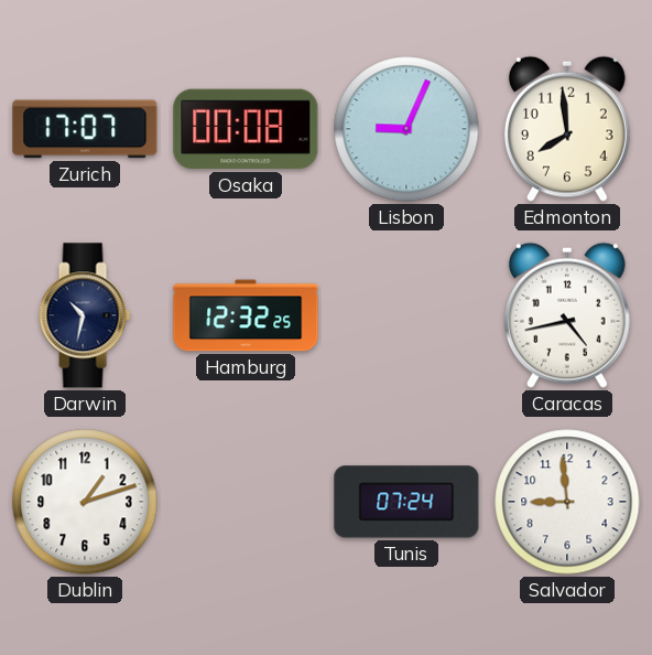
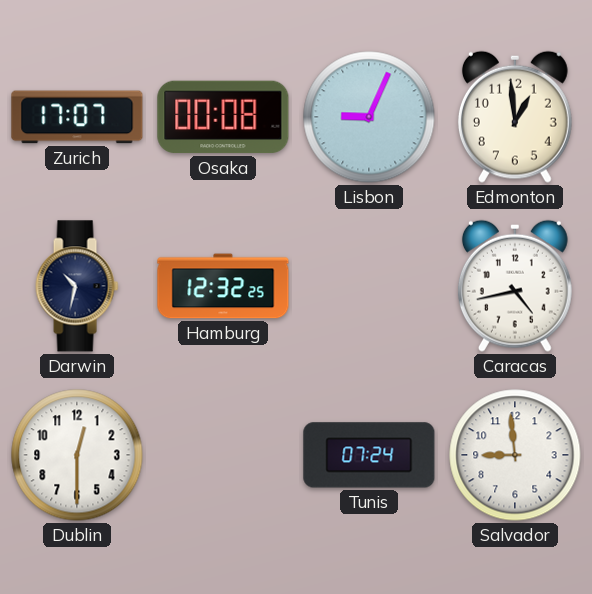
Edmonton: 7:59 -> 12:59
Dublin: 1:12 -> 12:30
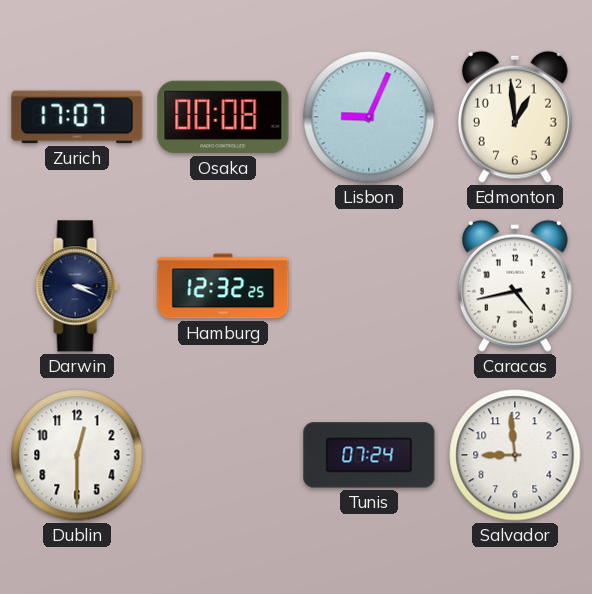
Darwin: 10:32 -> 3:19
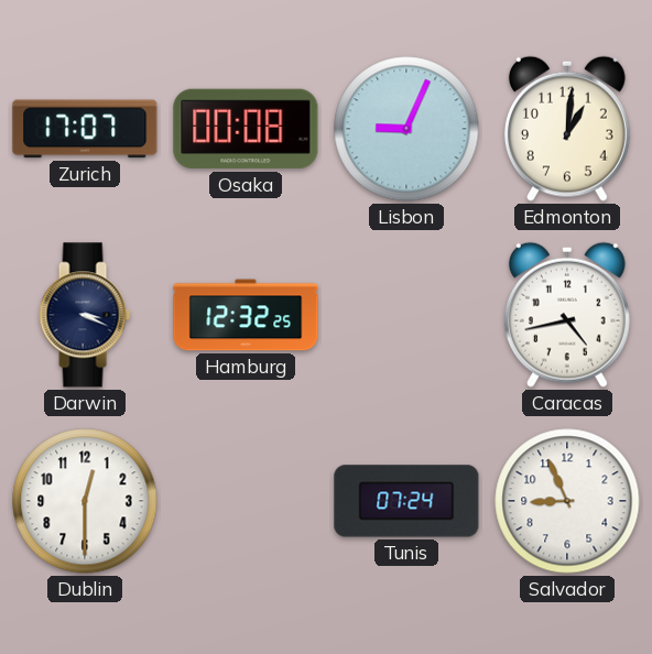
Edmonton: 12:59 -> 1:01
Salvador: 8:59 -> 8:56
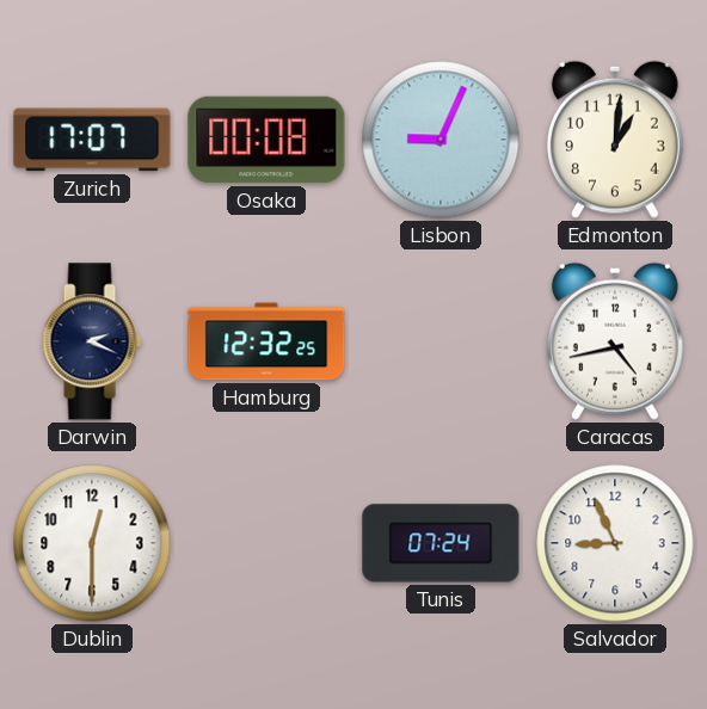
Darwin: 3:19 -> 2:19
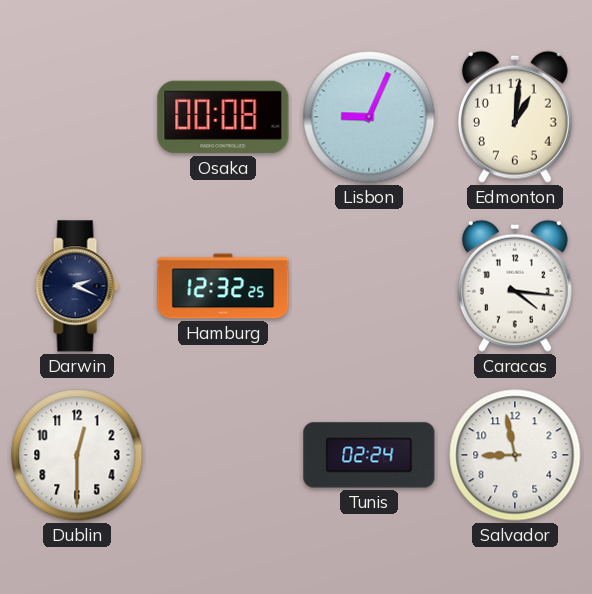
Zurich: 17:07 -> none
Caracas: 4:43 -> 4:16
Tunis: 07:24 -> 02:24
Salvador: 8:56 -> 8:58
